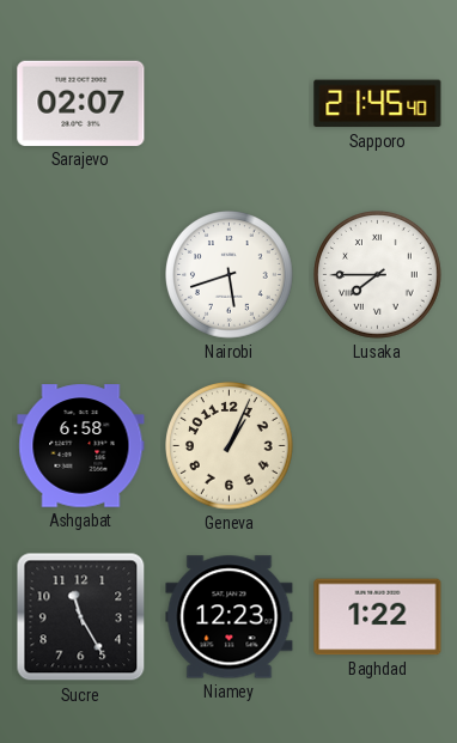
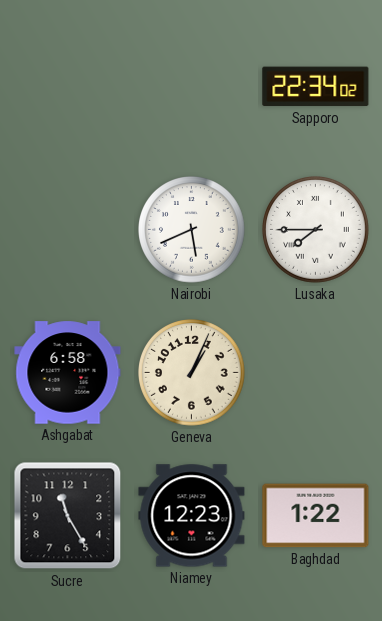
Sarajevo: 02:07 -> none
Sapporo: 21:45 -> 22:34
Nairobi: 5:42 -> 5:41
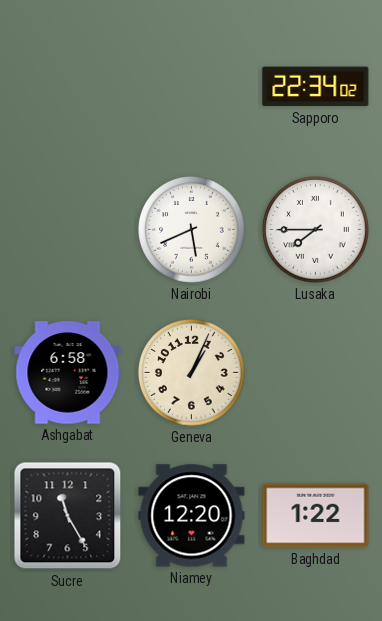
Niamey: 12:23 -> 12:20
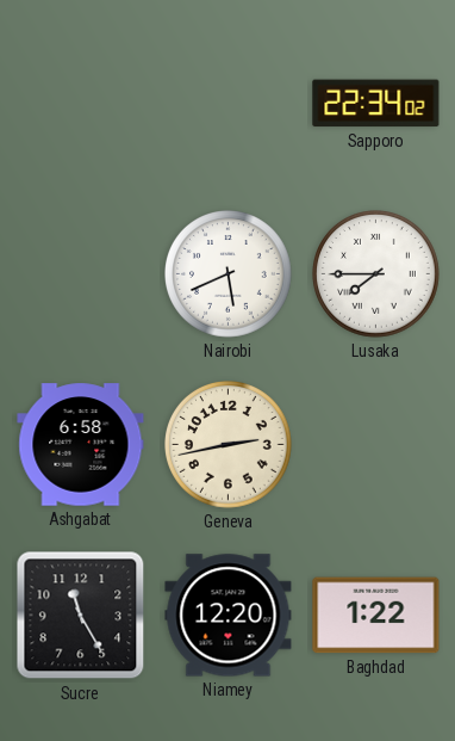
Geneva: 1:04 -> 2:43
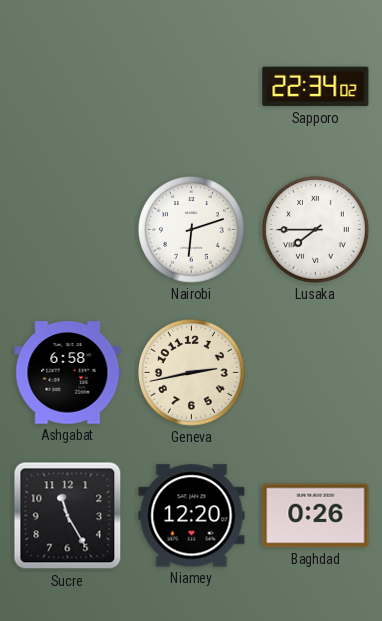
Nairobi: 5:41 -> 6:12
Baghdad: 1:22 -> 0:26
